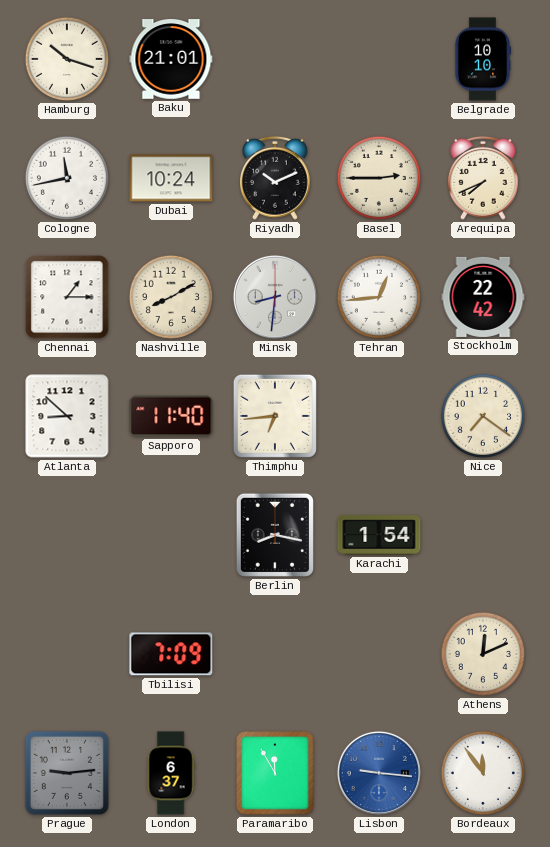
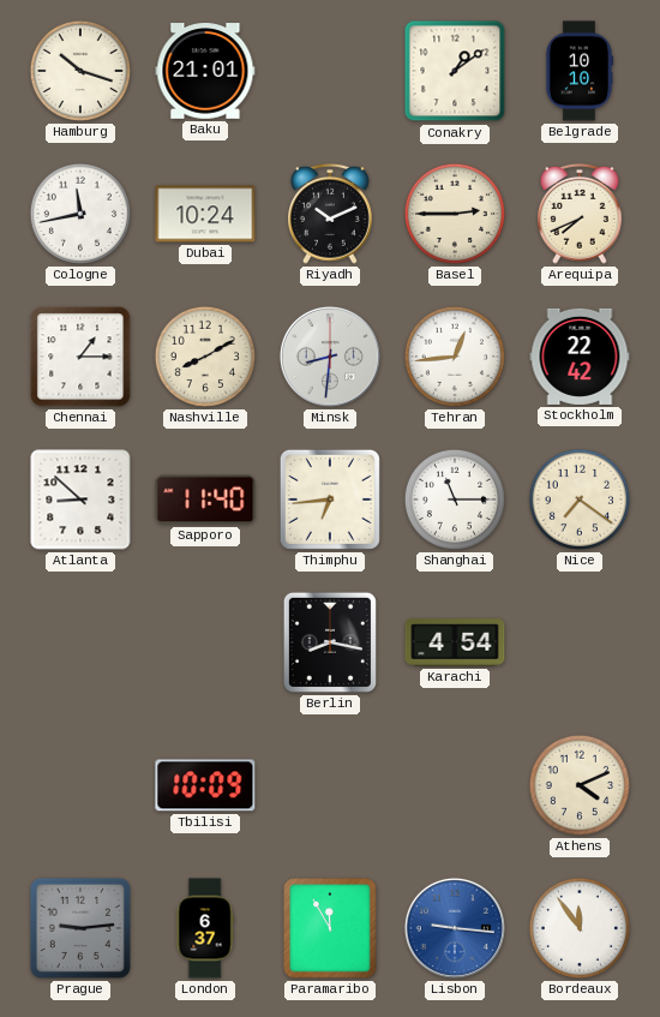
Conakry: none -> 1:09
Shanghai: none -> 11:15
Karachi: 1:54 -> 4:54
Tbilisi: 7:09 -> 10:09
Athens: 12:11 -> 4:11
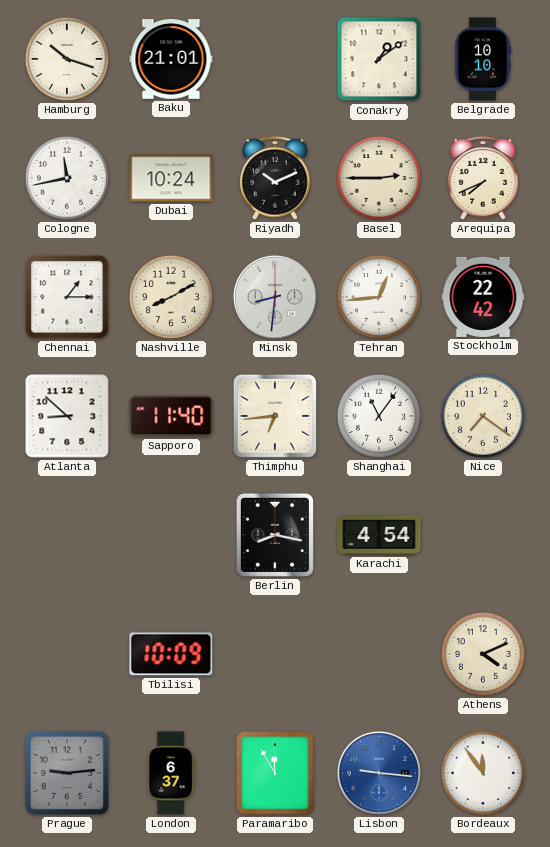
Shanghai: 11:15 -> 11:06
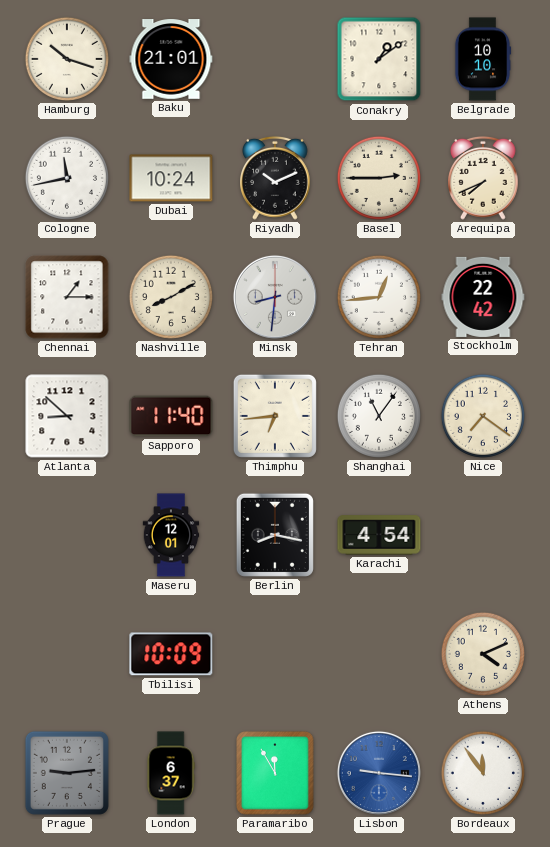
Maseru: none -> 12:01
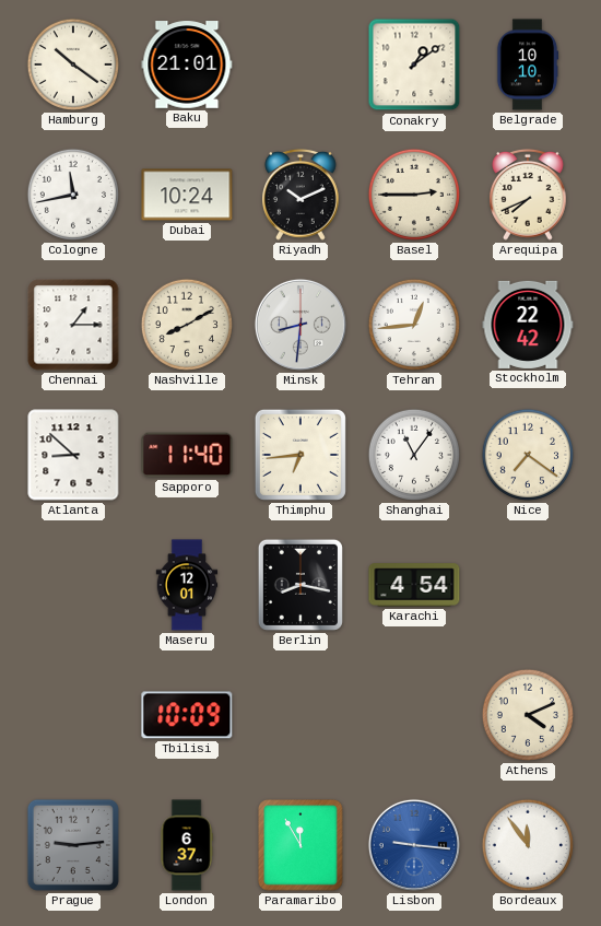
Hamburg: 10:18 -> 10:21
